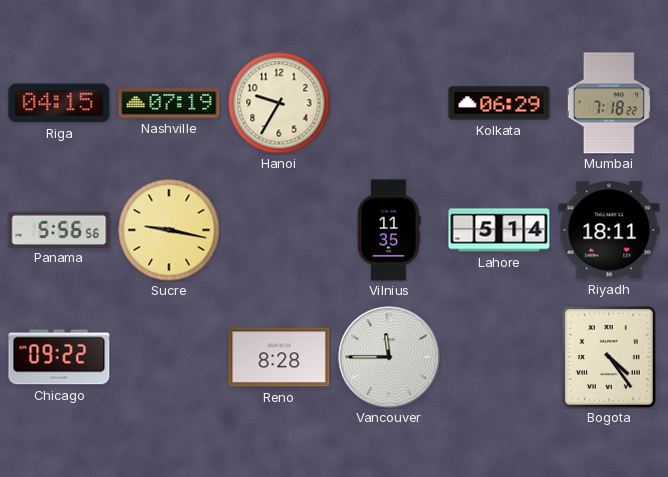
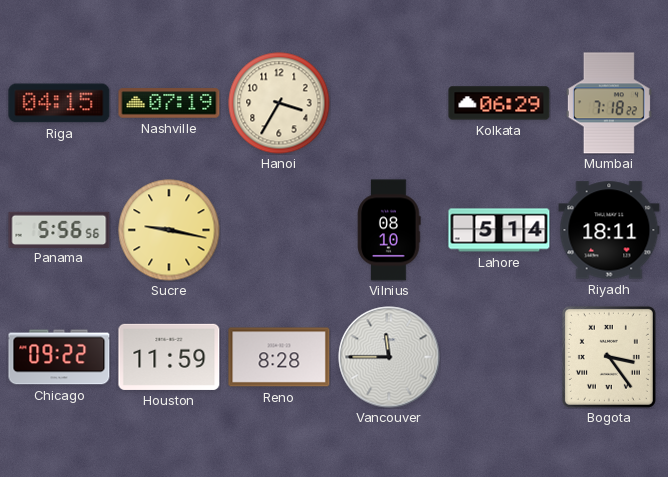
Hanoi: 9:35 -> 3:35
Vilnius: 11:35 -> 08:10
Houston: none -> 11:59
Bogota: 4:24 -> 3:24
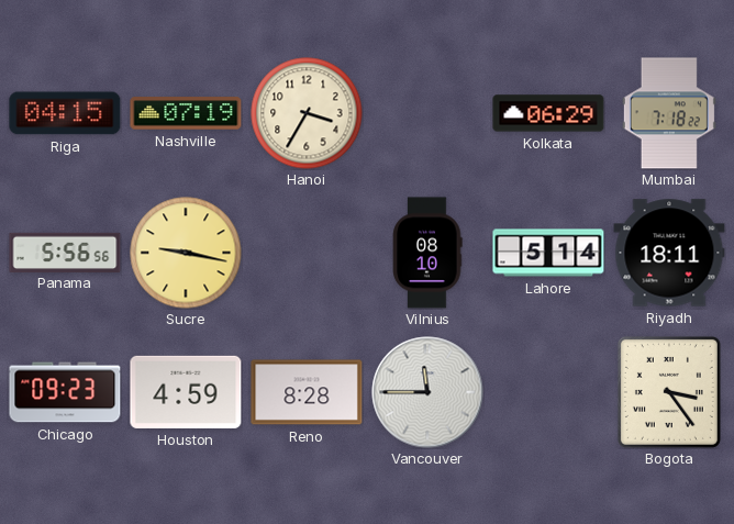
Chicago: 09:22 -> 09:23
Houston: 11:59 -> 4:59
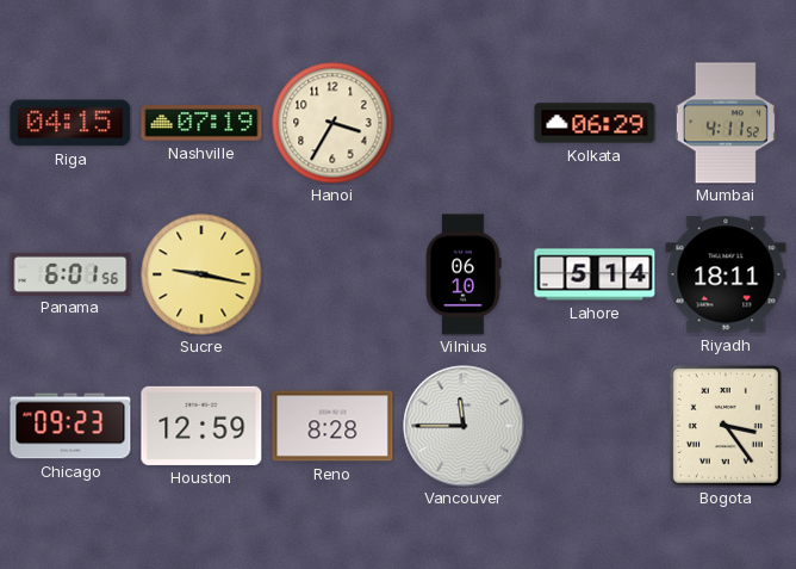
Mumbai: 7:18 -> 4:11
Panama: 5:56 -> 6:01
Vilnius: 08:10 -> 06:10
Houston: 4:59 -> 12:59
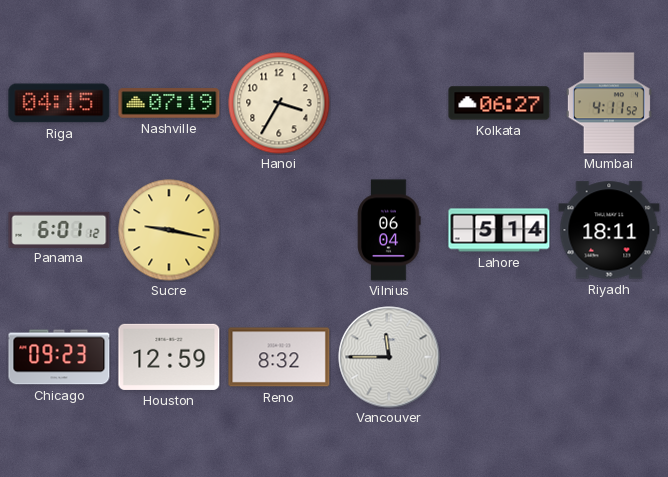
Kolkata: 06:29 -> 06:27
Panama: 6:01:56 -> 6:01:12
Vilnius: 06:10 -> 06:04
Reno: 8:28 -> 8:32
Bogota: 3:24 -> none
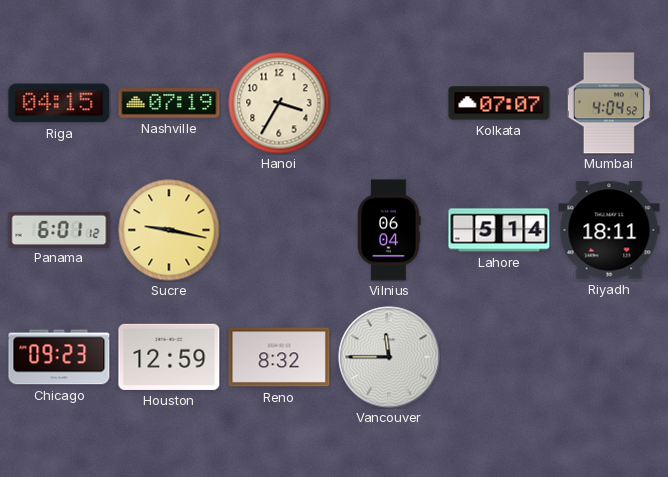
Kolkata: 06:27 -> 07:07
Mumbai: 4:11 -> 4:04
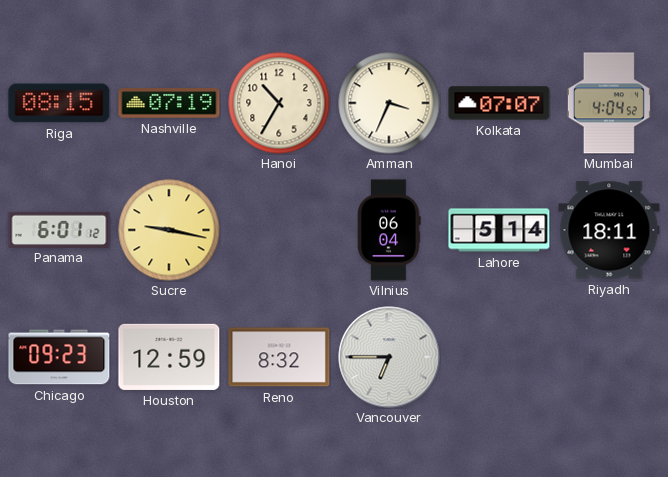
Riga: 04:15 -> 08:15
Hanoi: 3:35 -> 10:35
Amman: none -> 3:34
Vancouver: 11:45 -> 6:45
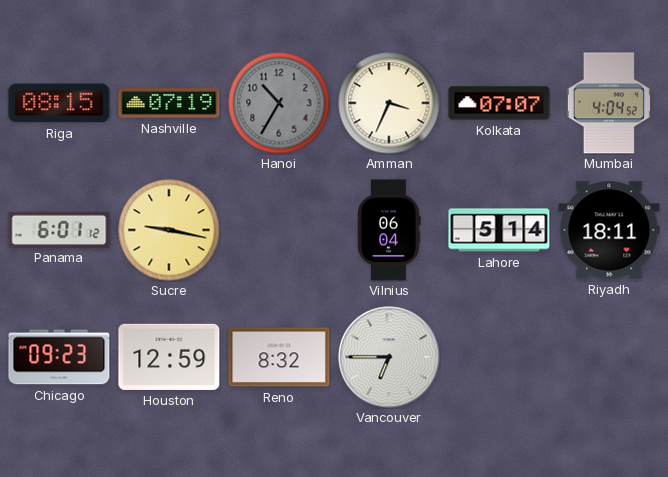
Hanoi dial: cream -> grey
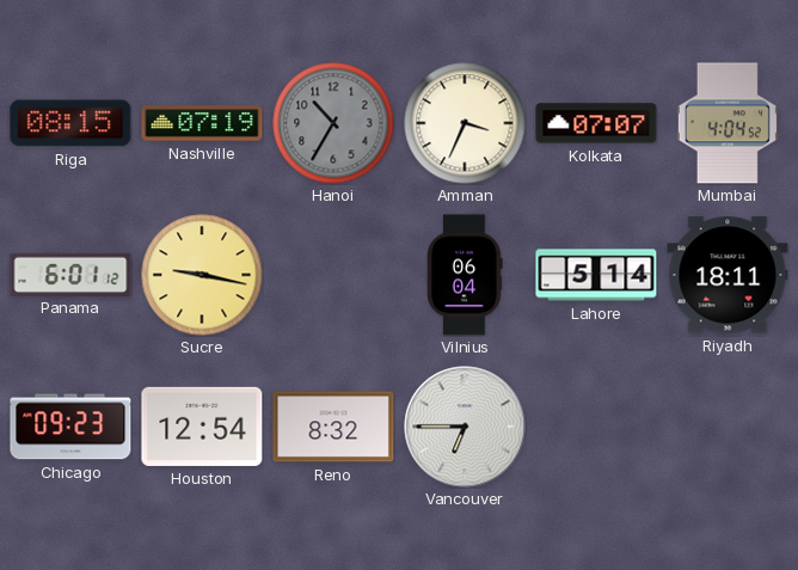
Houston: 12:59 -> 12:54
